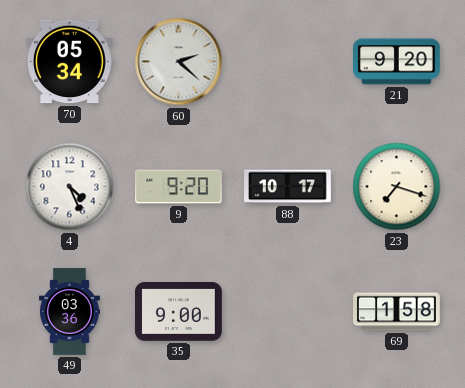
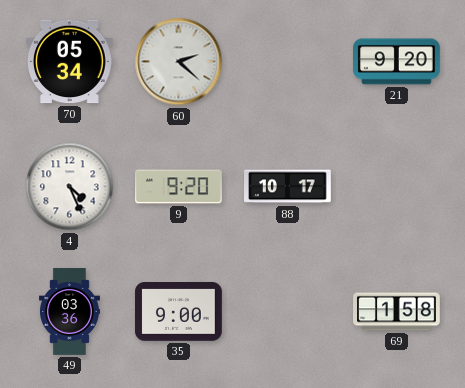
23: 7:18 -> none
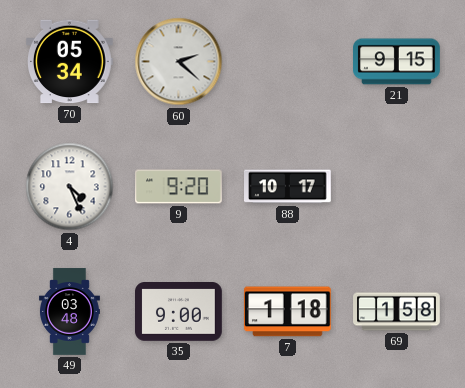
21: 9:20 -> 9:15
49: 03:36 -> 03:48
7: none -> 1:18
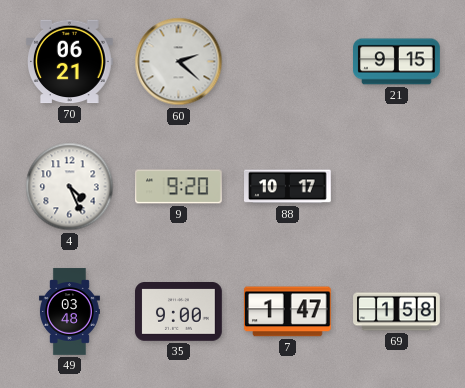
70: 05:34 -> 06:21
7: 1:18 -> 1:47
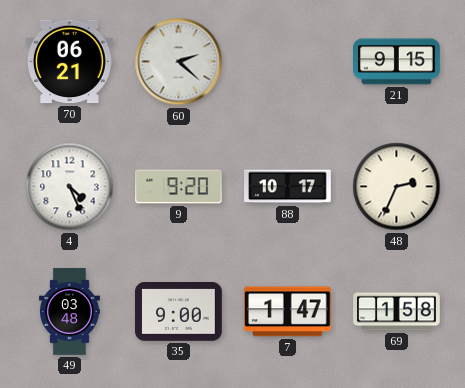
48: none -> 2:34
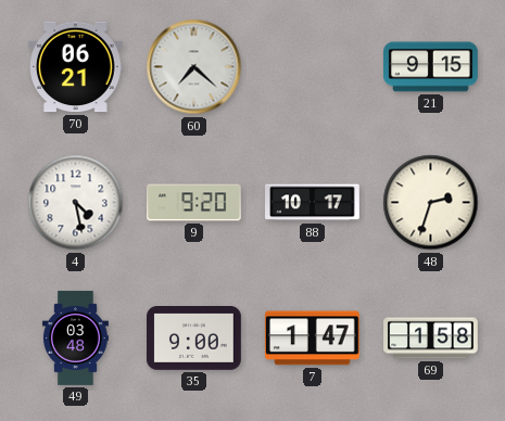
60: 2:22 -> 7:22
4: 4:26 -> 4:28
48: 2:34 -> 2:33
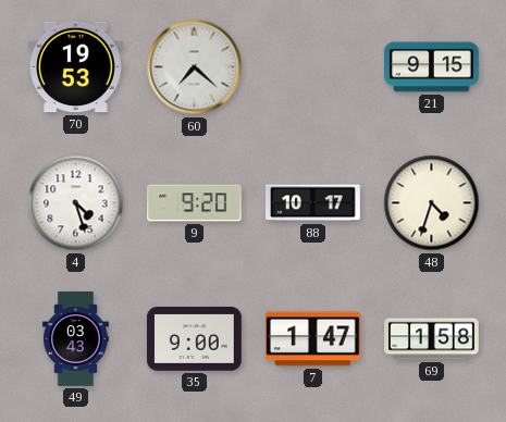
70: 06:21 -> 19:53
4: 4:28 -> 4:27
48: 2:33 -> 4:33
49: 03:48 -> 03:43
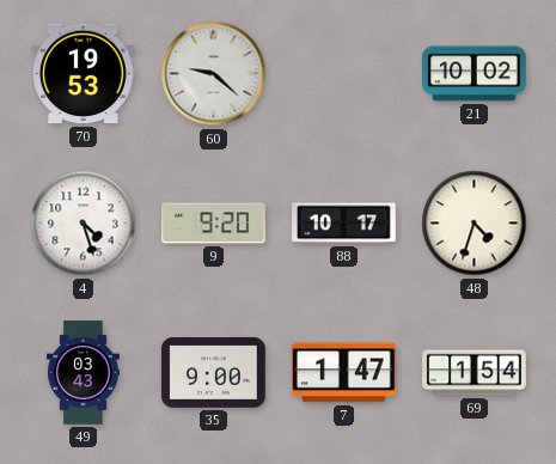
60: 7:22 -> 9:22
21: 9:15 -> 10:02
69: 1:58 -> 1:54
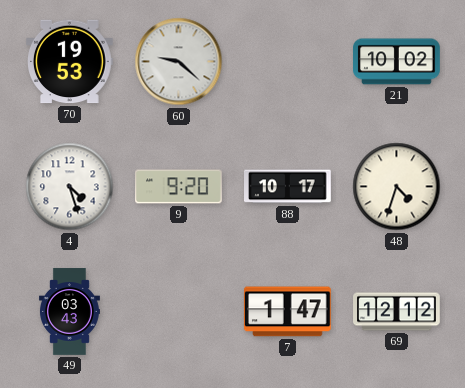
35: 9:00 -> none
69: 1:54 -> 12:12
